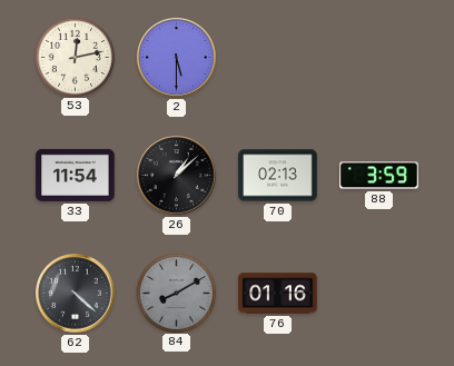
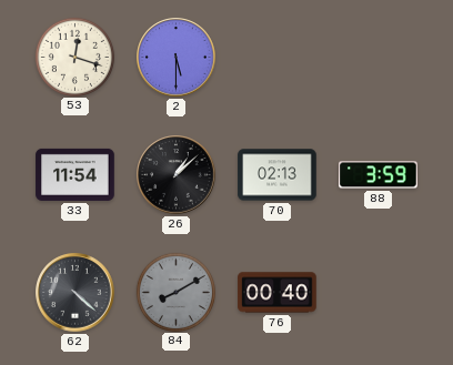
53: 12:13 -> 12:18
76: 01:16 -> 00:40
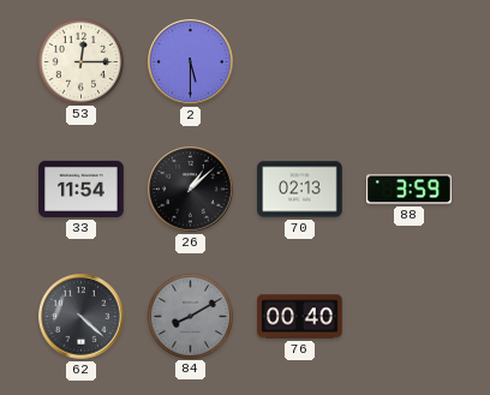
53: 12:18 -> 12:15
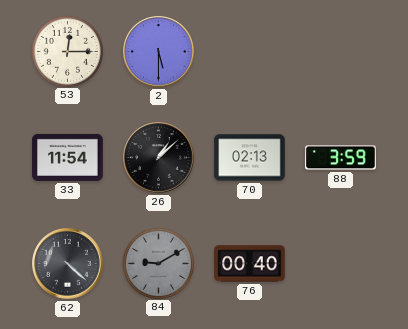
84: 8:10 -> 9:10
